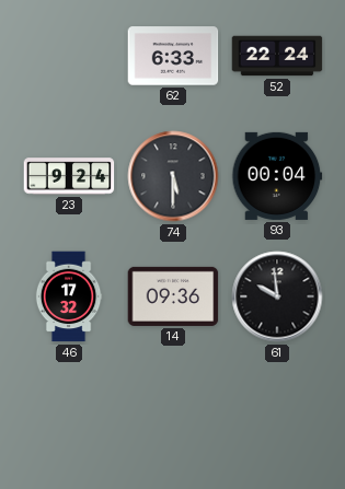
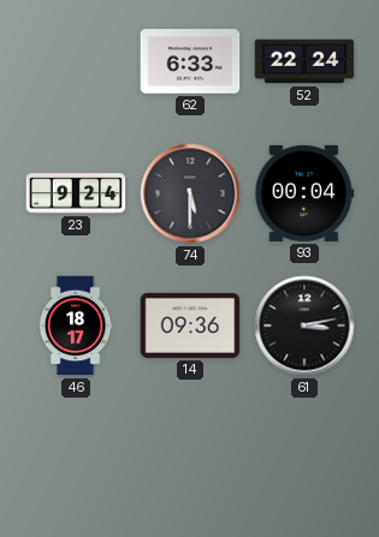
46: 17:32 -> 18:17
61: 9:59 -> 3:13
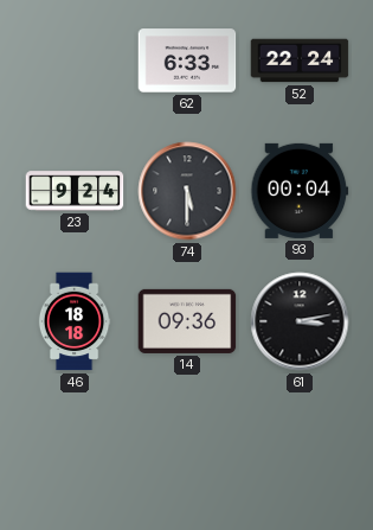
46: 18:17 -> 18:18
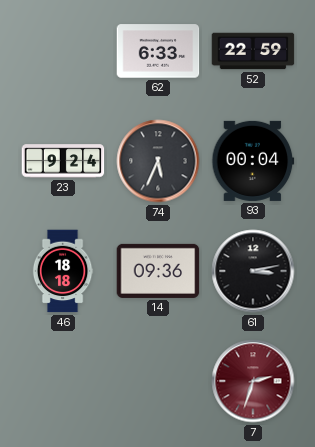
52: 22:24 -> 22:59
74: 5:30 -> 5:34
7: none -> 2:33
